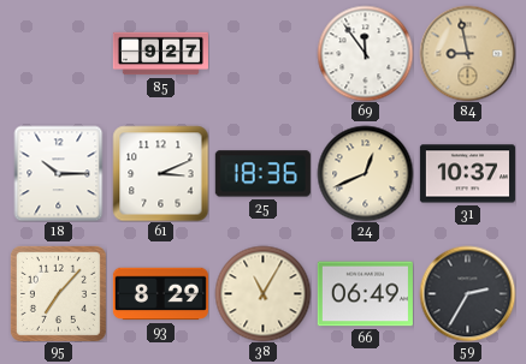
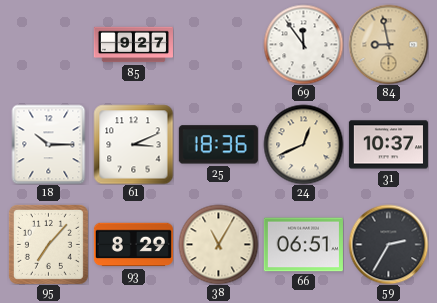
66: 06:49 -> 06:51
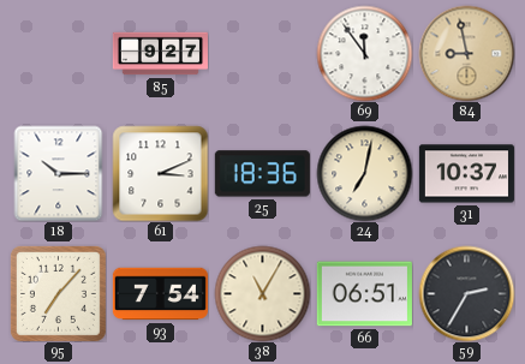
24: 12:41 -> 7:02
93: 8:29 -> 7:54
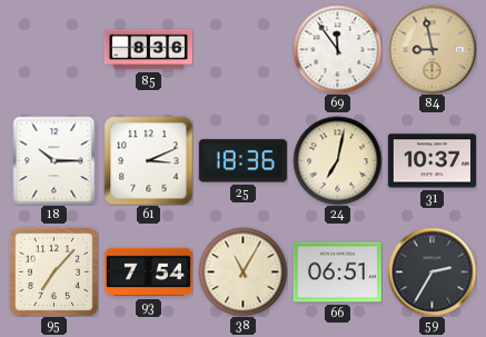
85: 9:27 -> 8:36
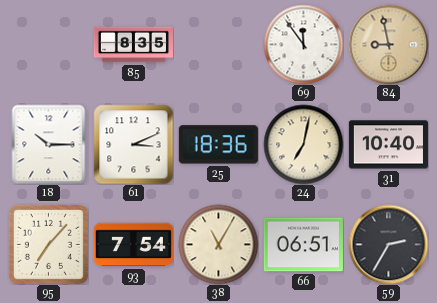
85: 8:36 -> 8:35
31: 10:37 -> 10:40
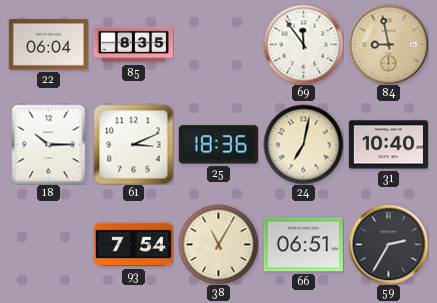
22: none -> 06:04
95: 7:07 -> none
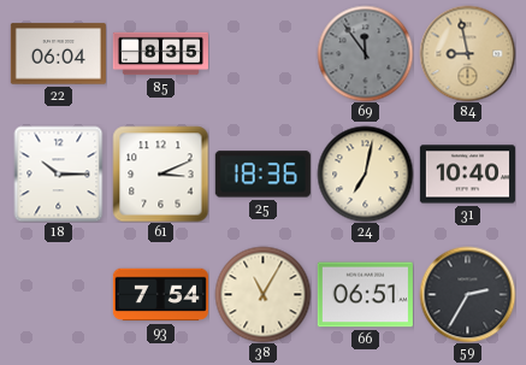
69 dial: white -> grey
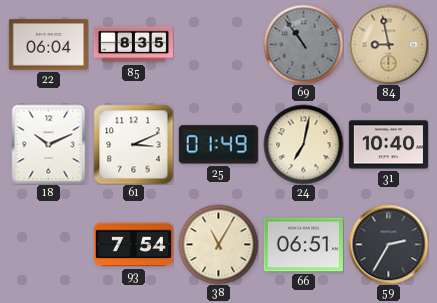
69: 11:54 -> 10:54
18: 10:15 -> 10:11
25: 18:36 -> 01:49
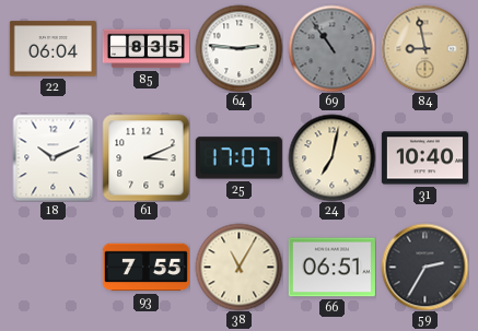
64: none -> 2:46
25: 01:49 -> 17:07
93: 7:54 -> 7:55
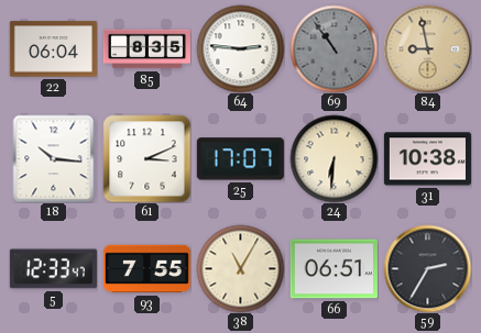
18: 10:11 -> 10:16
24: 7:02 -> 6:31
31: 10:40 -> 10:38
5: none -> 12:33
